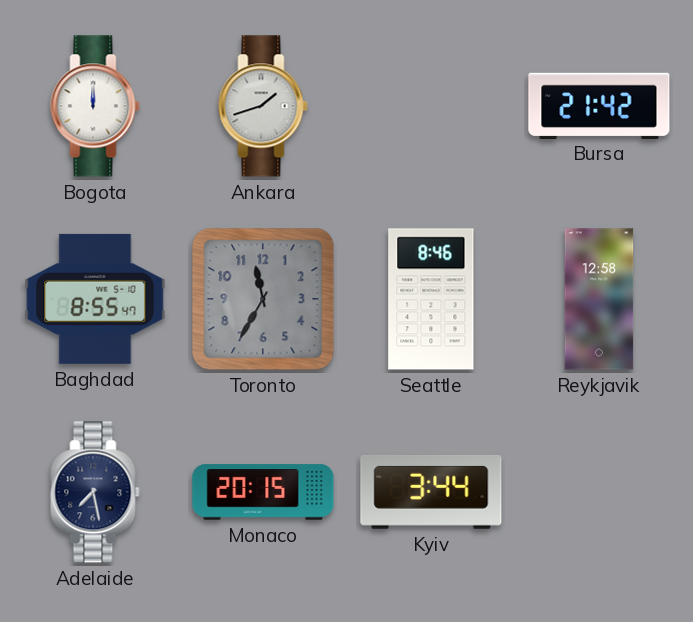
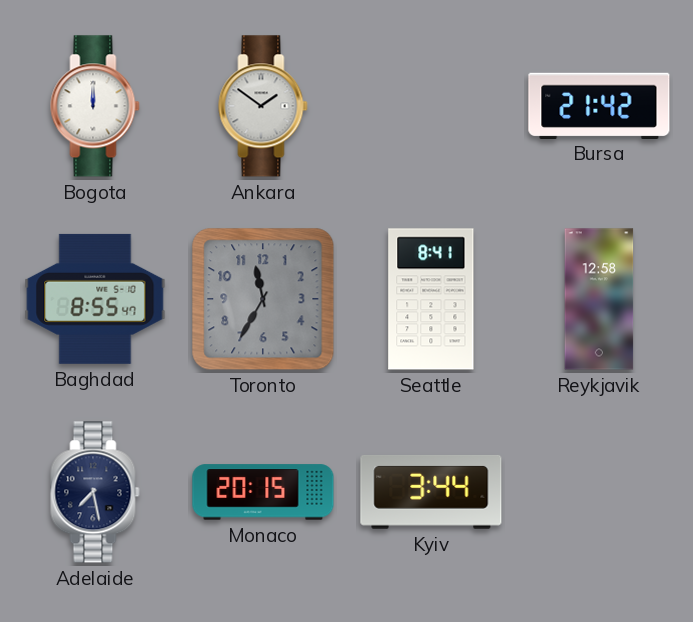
Ankara: 1:42 -> 1:51
Seattle: 8:46 -> 8:41
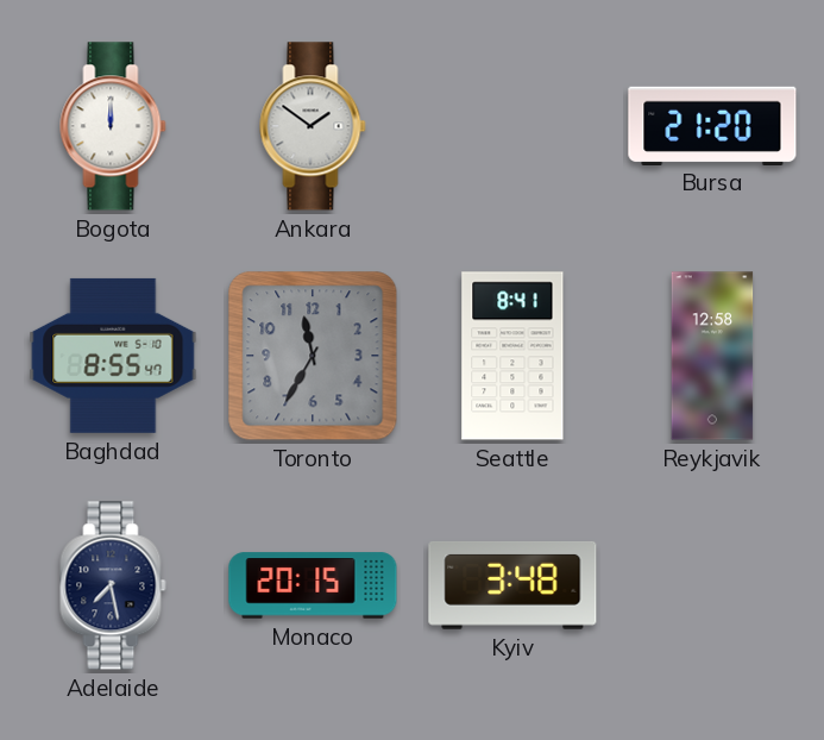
Bursa: 21:42 -> 21:20
Kyiv: 3:44 -> 3:48
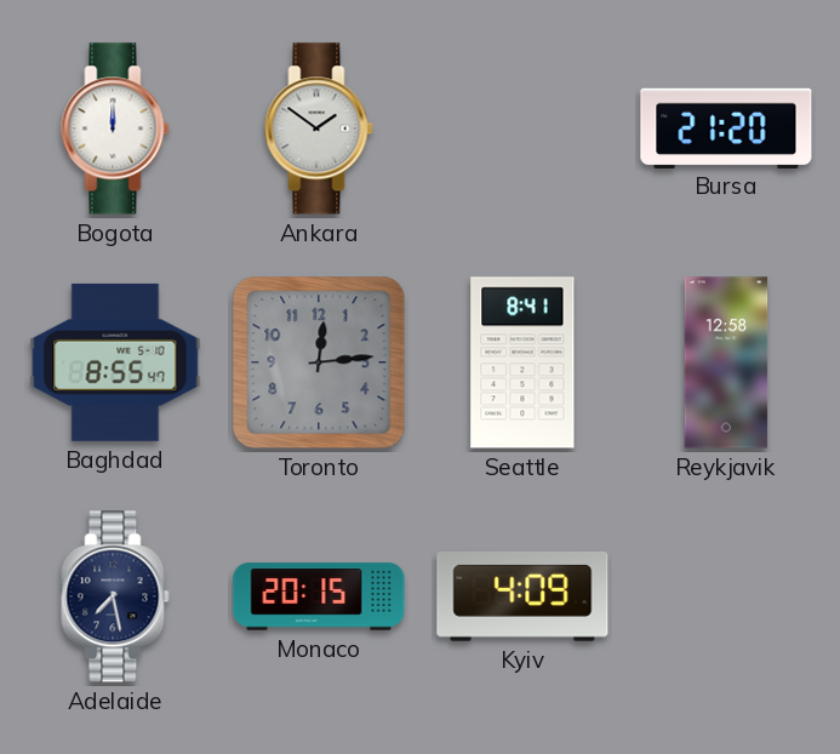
Toronto: 11:35 -> 12:14
Kyiv: 3:48 -> 4:09
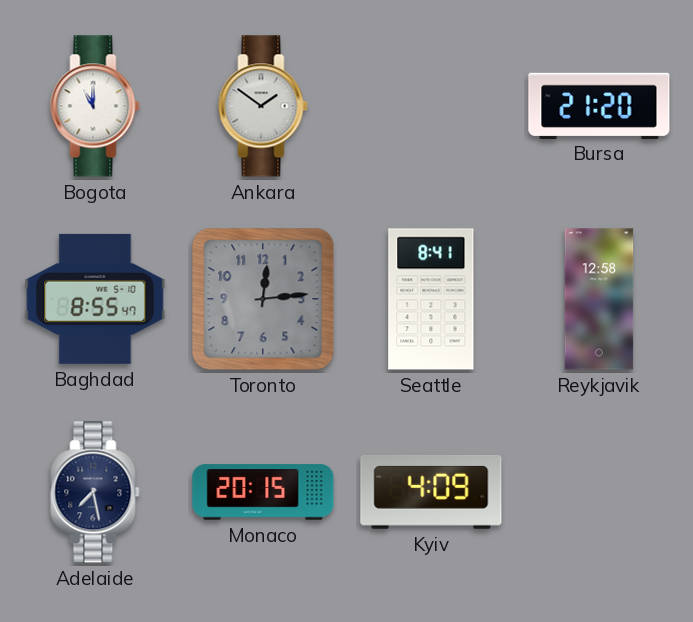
Bogota: 12:00 -> 11:00
